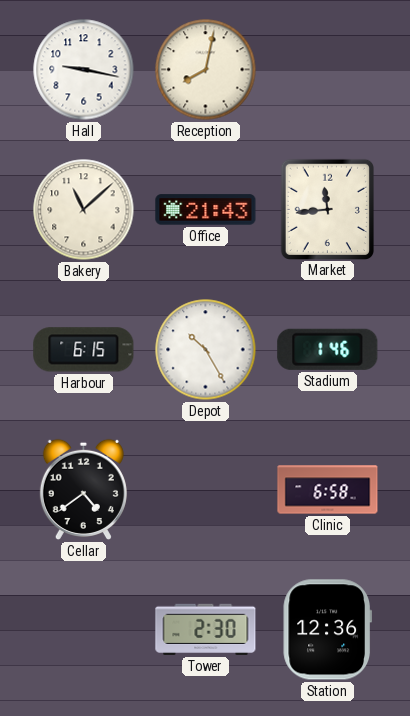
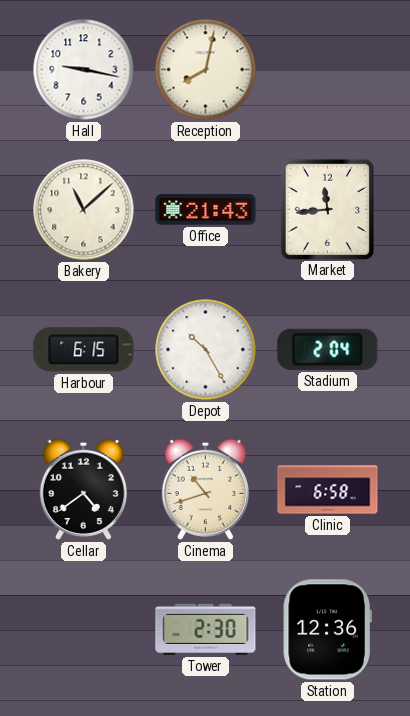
Stadium: 1:46 -> 2:04
Cinema: none -> 10:42
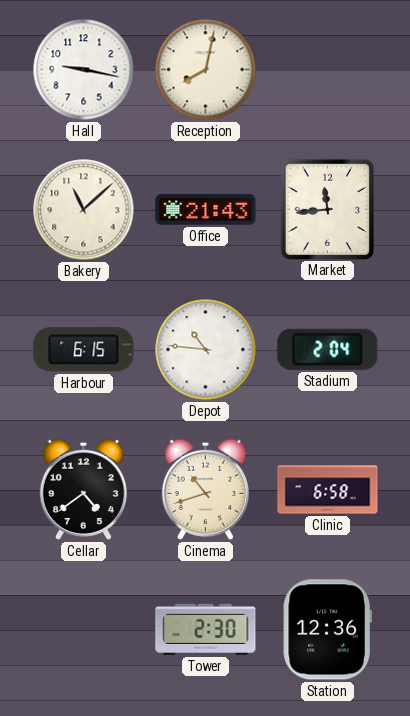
Depot: 10:25 -> 10:46
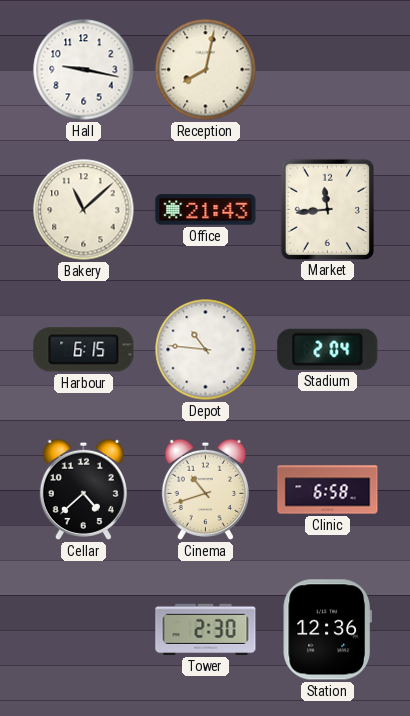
Cellar: 4:39 -> 4:38
